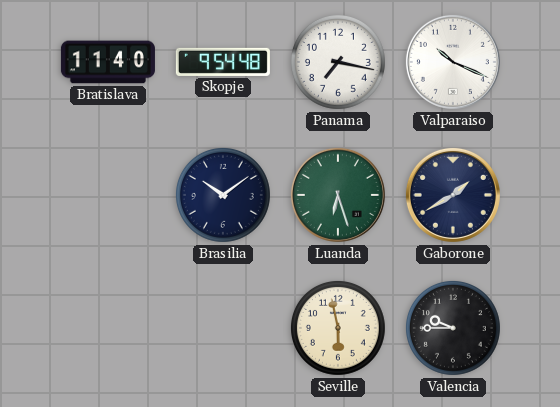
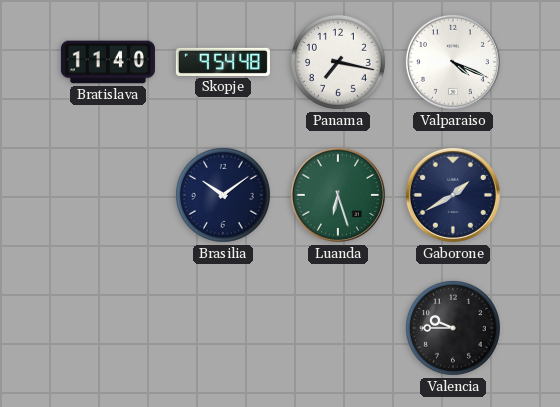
Valparaiso: 10:19 -> 4:19
Seville: 5:58 -> none
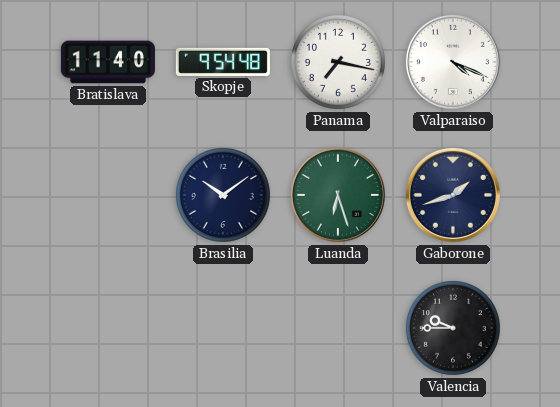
Gaborone: 1:40 -> 1:42
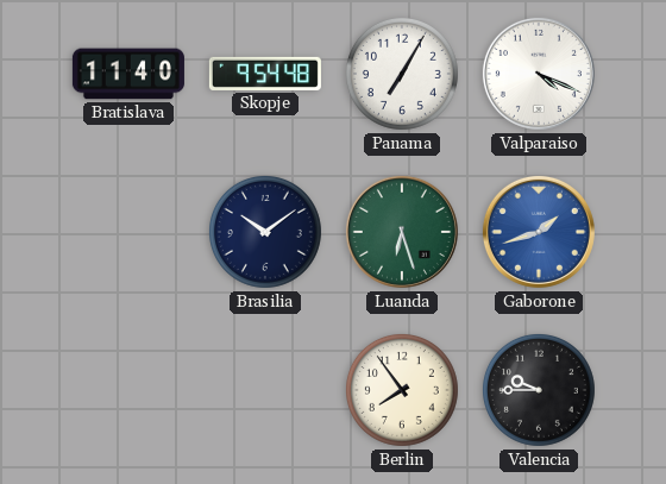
Panama: 7:17 -> 7:05
Gaborone dial: navy -> blue
Berlin: none -> 7:54
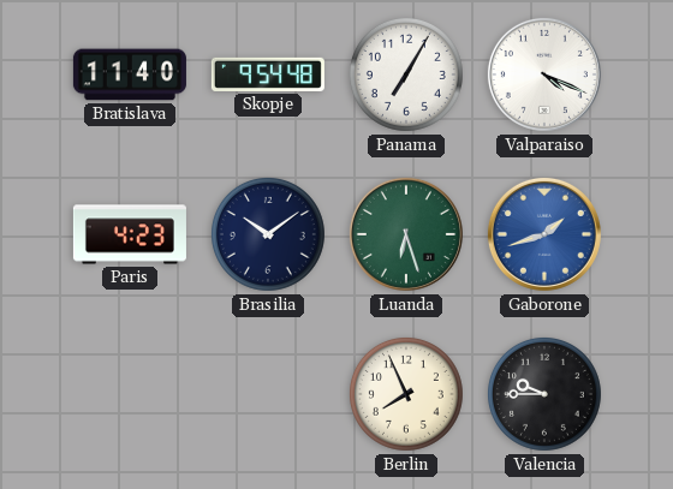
Paris: none -> 4:23
Berlin: 7:54 -> 7:56
